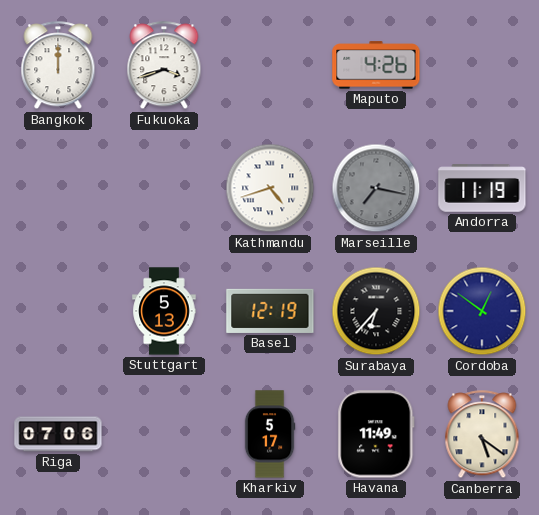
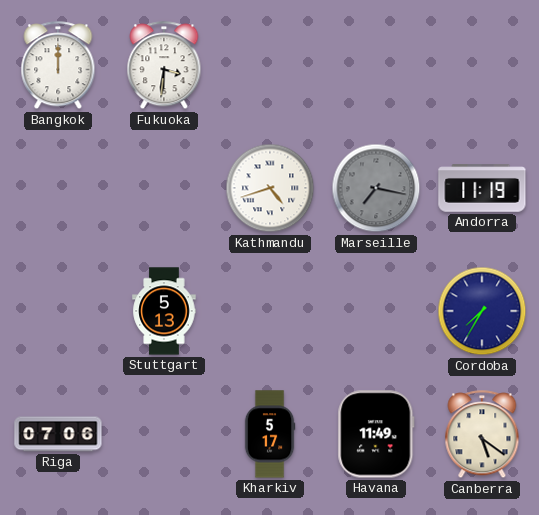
Fukuoka: 3:42 -> 3:31
Maputo: 4:26 -> none
Basel: 12:19 -> none
Surabaya: 6:37 -> none
Cordoba: 12:51 -> 7:35
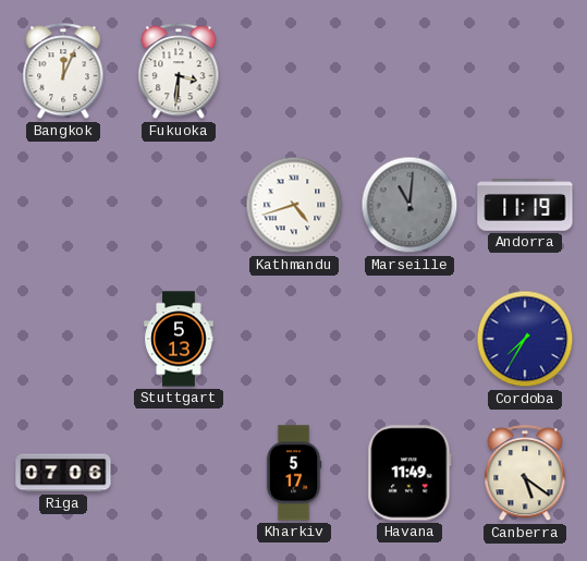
Bangkok: 12:00 -> 12:04
Marseille: 7:17 -> 11:01
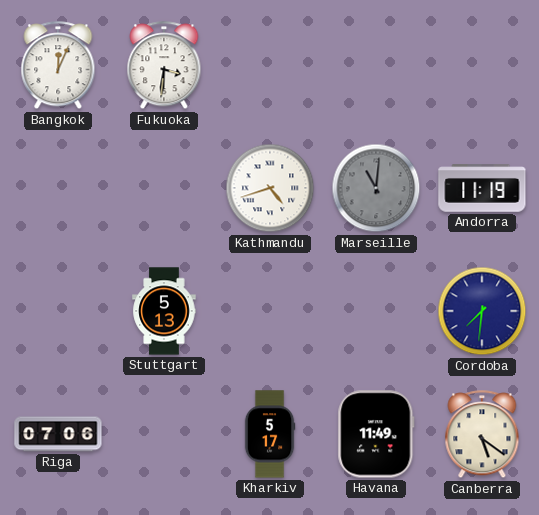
Cordoba: 7:35 -> 7:31
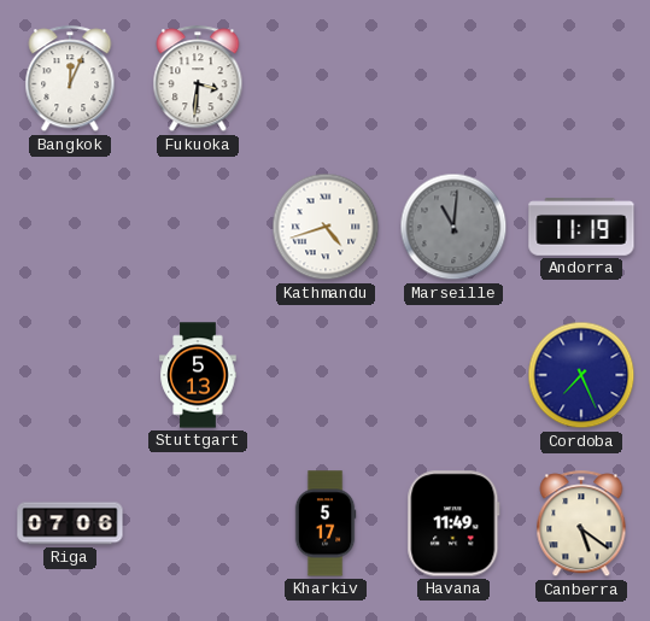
Cordoba: 7:31 -> 7:26
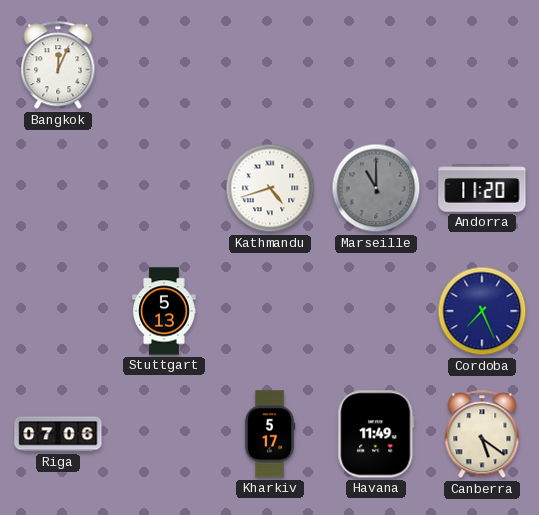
Fukuoka: 3:31 -> none
Marseille: 11:01 -> 11:00
Andorra: 11:19 -> 11:20
